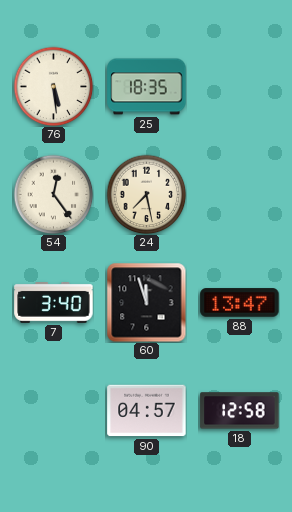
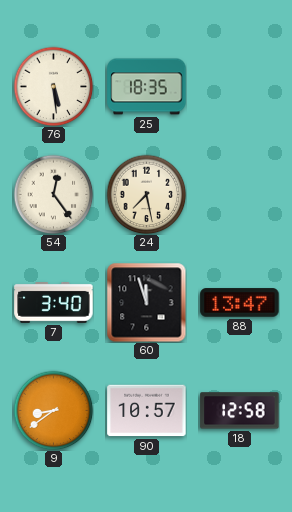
9: none -> 8:39
90: 04:57 -> 10:57
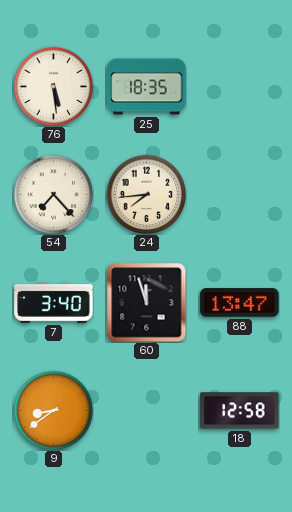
54: 12:24 -> 7:23
24: 7:28 -> 7:44
90: 10:57 -> none
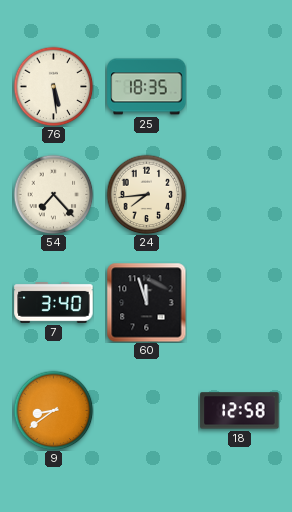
88: 13:47 -> none
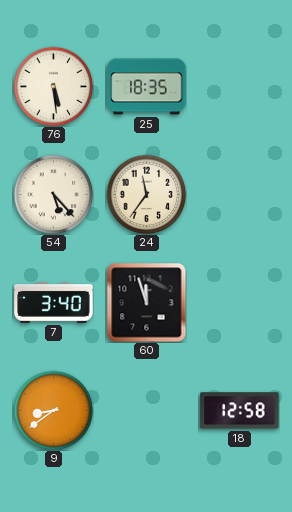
54: 7:23 -> 5:23
24: 7:44 -> 11:36
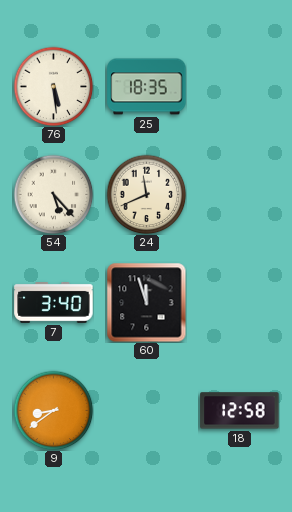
24: 11:36 -> 11:41
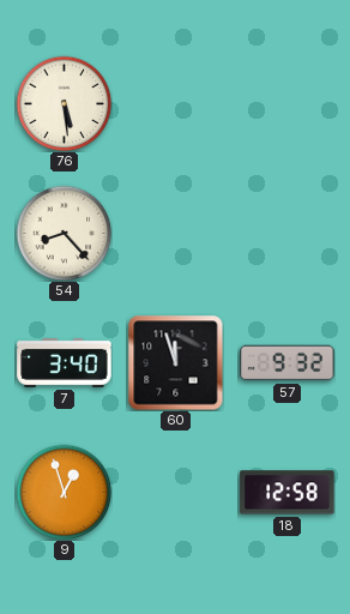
25: 18:35 -> none
54: 5:23 -> 8:23
24: 11:41 -> none
57: none -> 9:32
9: 8:39 -> 12:57
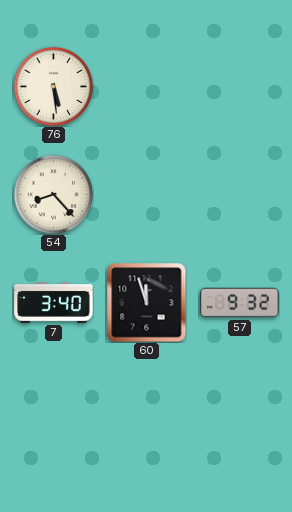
9: 12:57 -> none
18: 12:58 -> none
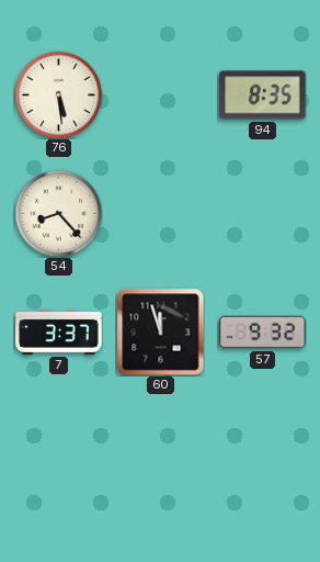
94: none -> 8:35
7: 3:40 -> 3:37
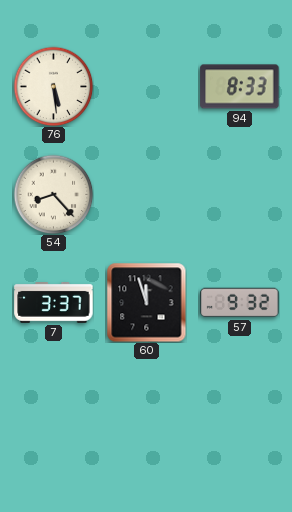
94: 8:35 -> 8:33
